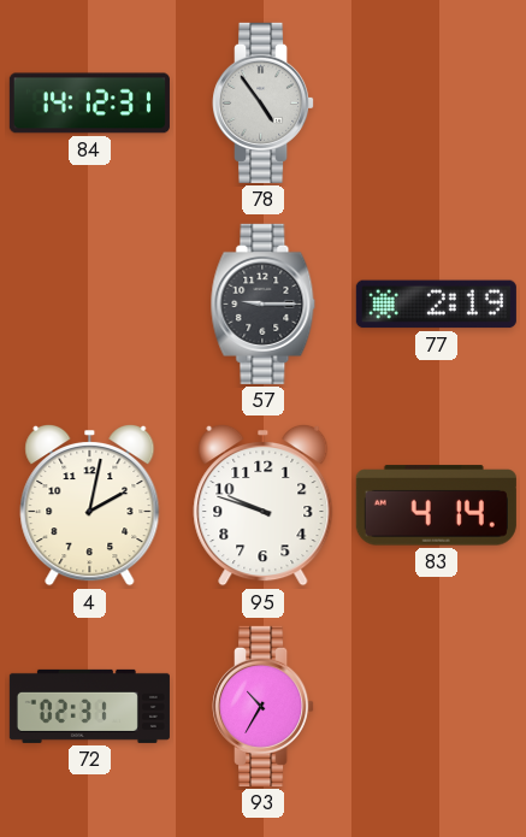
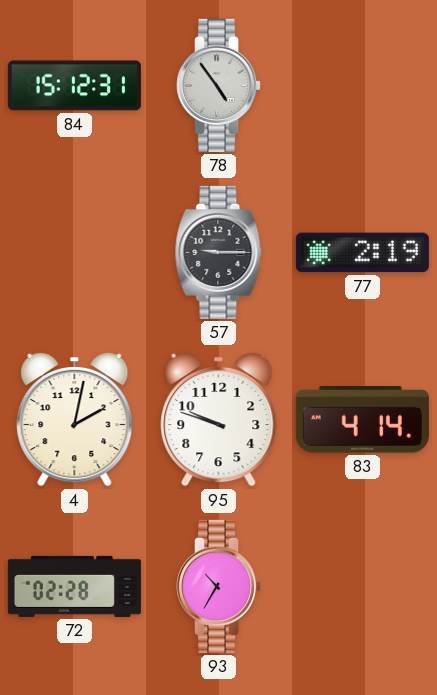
84: 14:12 -> 15:12
72: 02:31 -> 02:28
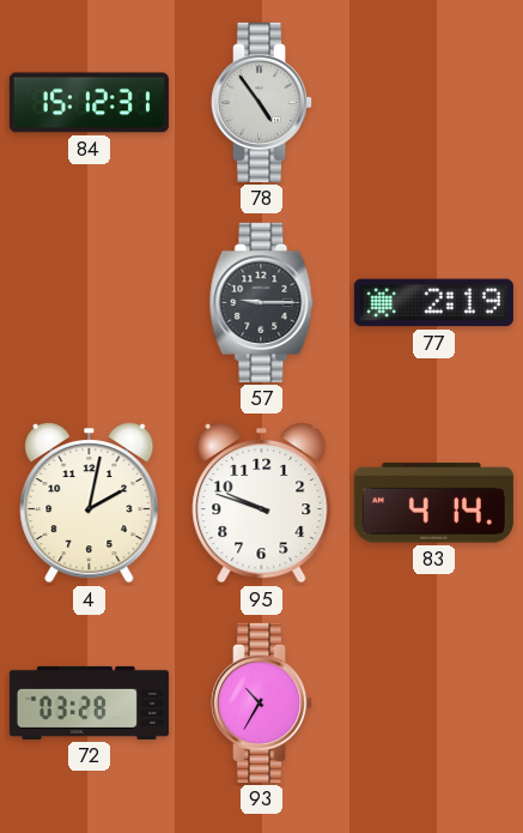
72: 02:28 -> 03:28
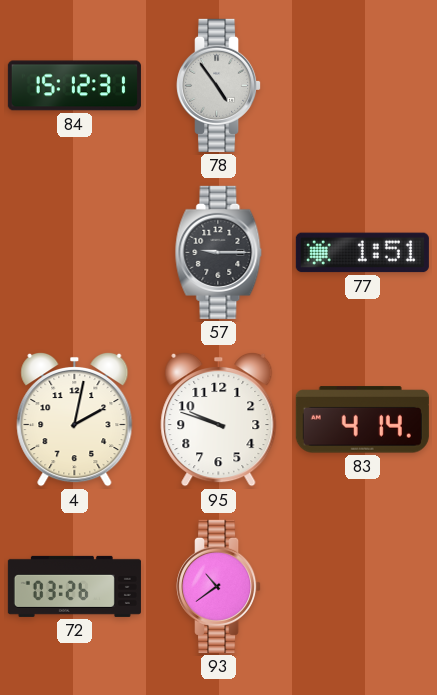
77: 2:19 -> 1:51
72: 03:28 -> 03:26
93: 10:35 -> 10:39
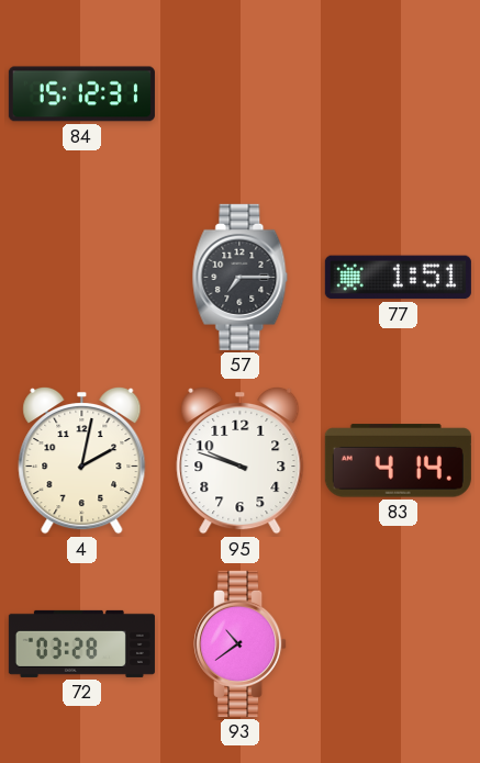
78: 4:54 -> none
57: 9:15 -> 7:15
72: 03:26 -> 03:28
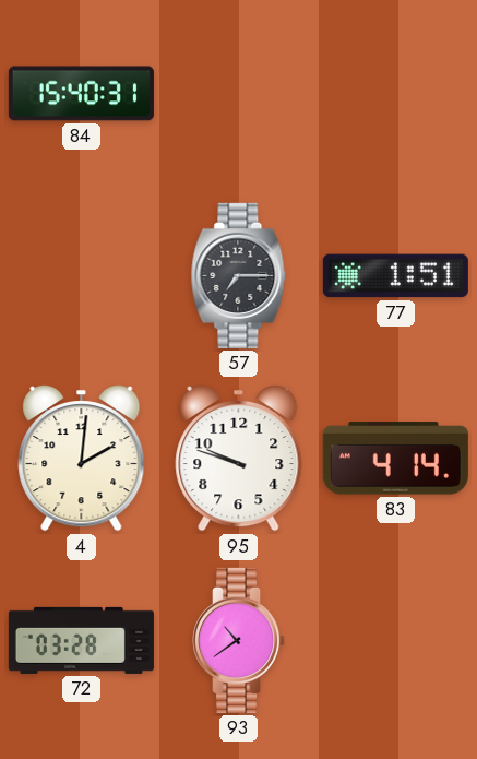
84: 15:12 -> 15:40
4: 2:02 -> 2:01
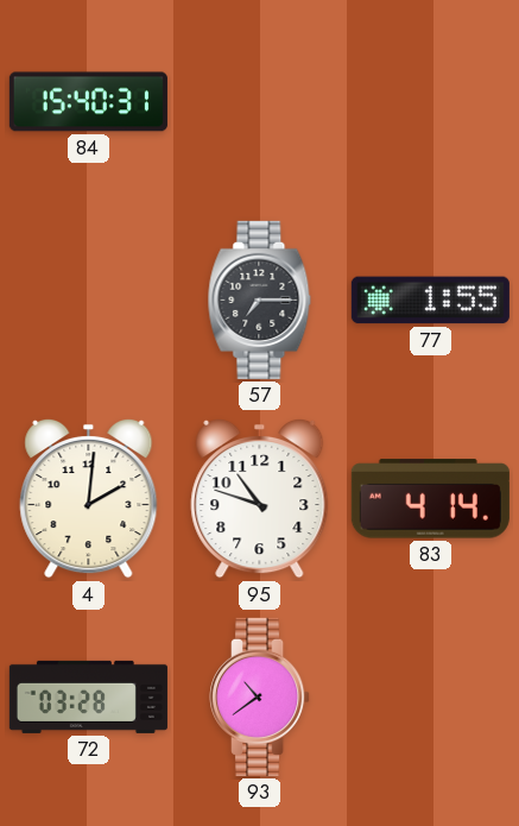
77: 1:51 -> 1:55
95: 9:48 -> 10:48
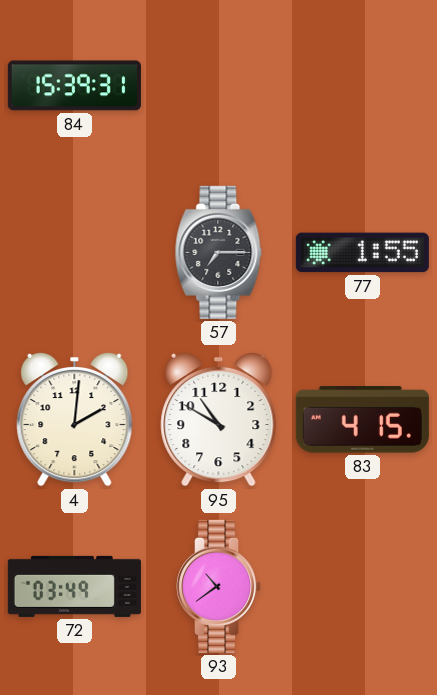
84: 15:40 -> 15:39
95: 10:48 -> 10:50
83: 4:14 -> 4:15
72: 03:28 -> 03:49
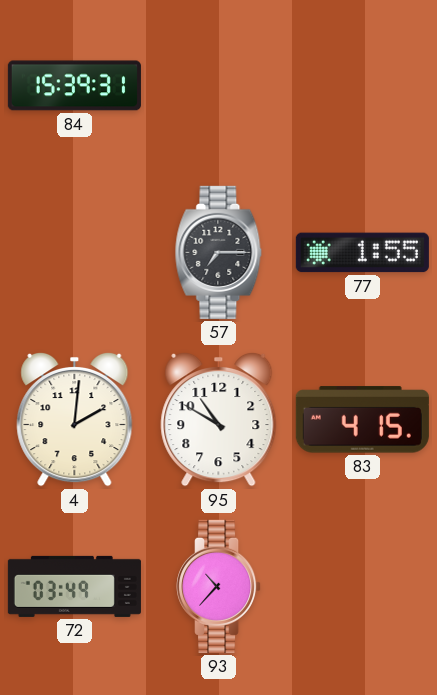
93: 10:39 -> 10:37
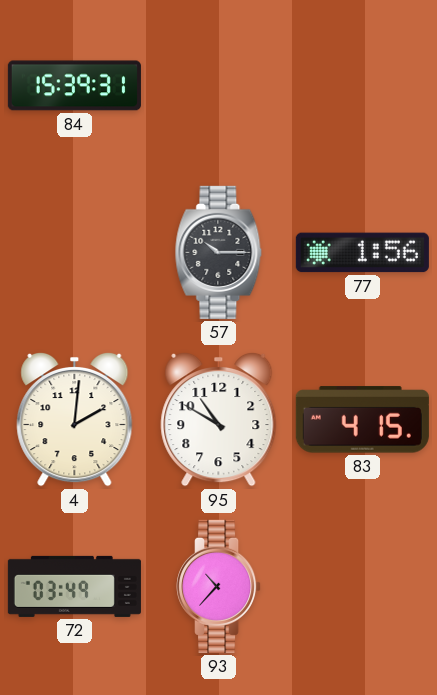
57: 7:15 -> 10:15
77: 1:55 -> 1:56
